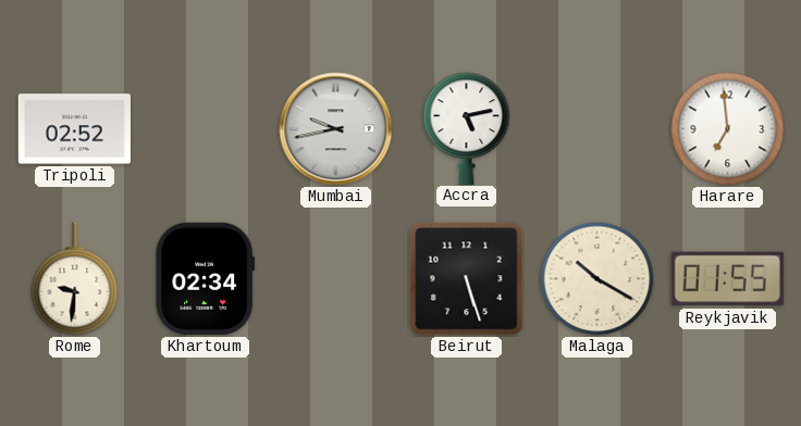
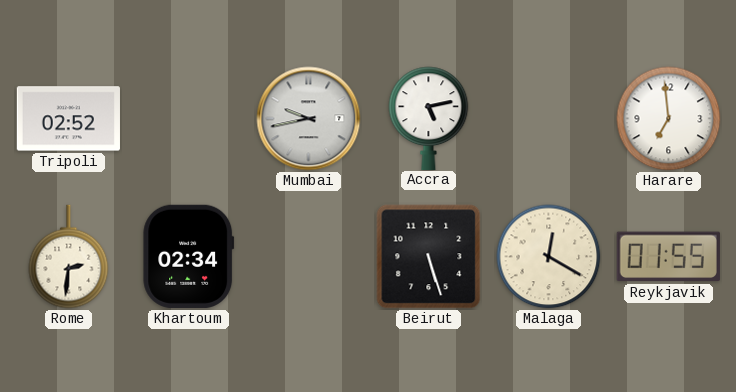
Rome: 9:31 -> 2:31
Malaga: 10:20 -> 12:20
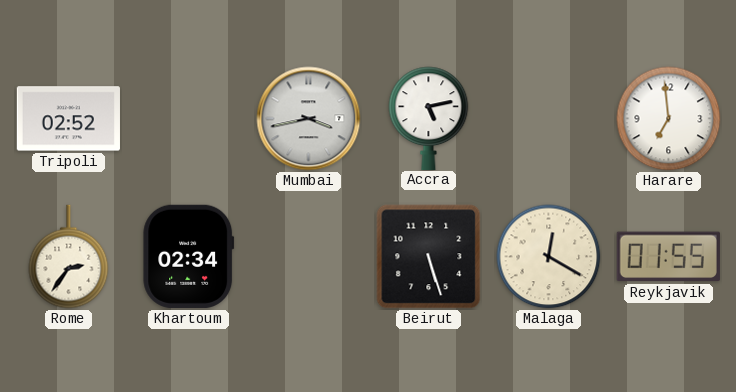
Mumbai: 9:43 -> 3:43
Rome: 2:31 -> 2:36
